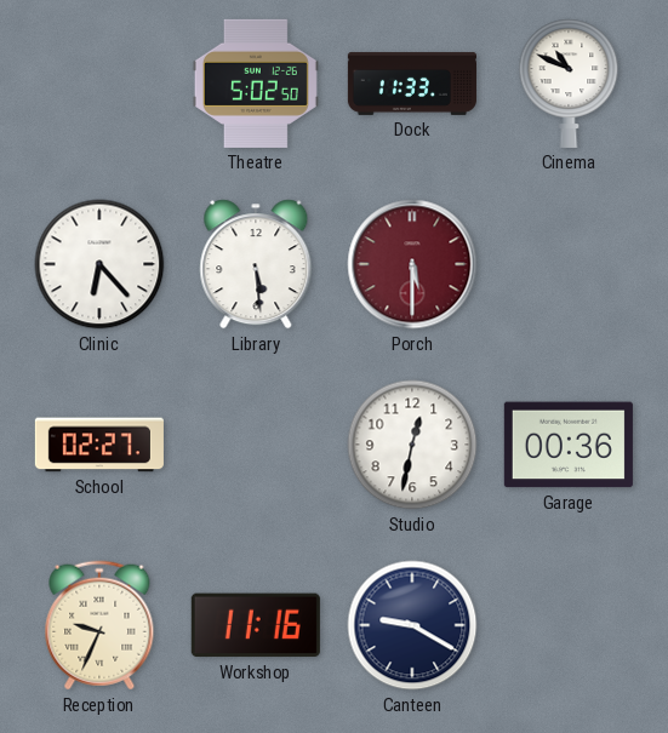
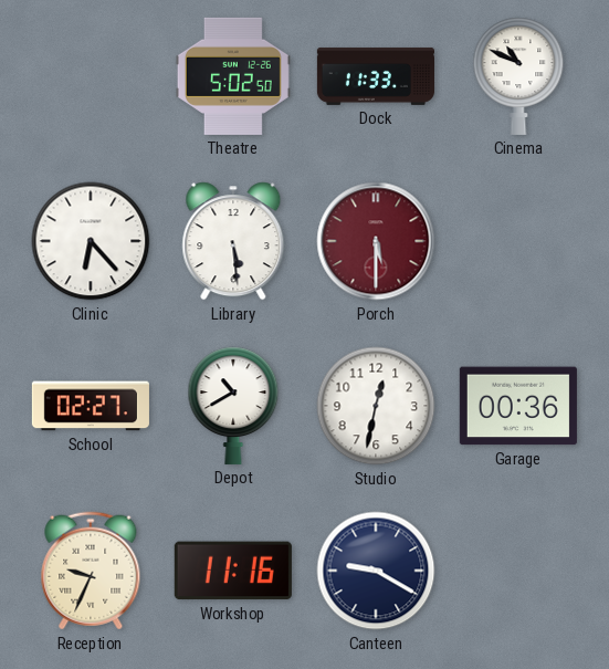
Depot: none -> 10:40
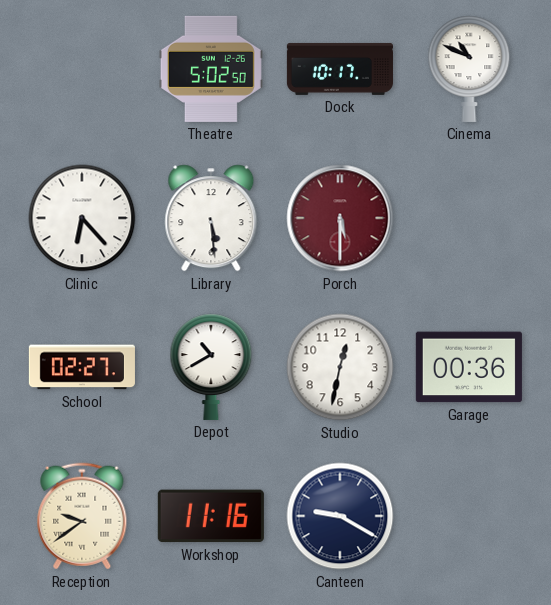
Dock: 11:33 -> 10:17
Reception: 9:34 -> 9:39
